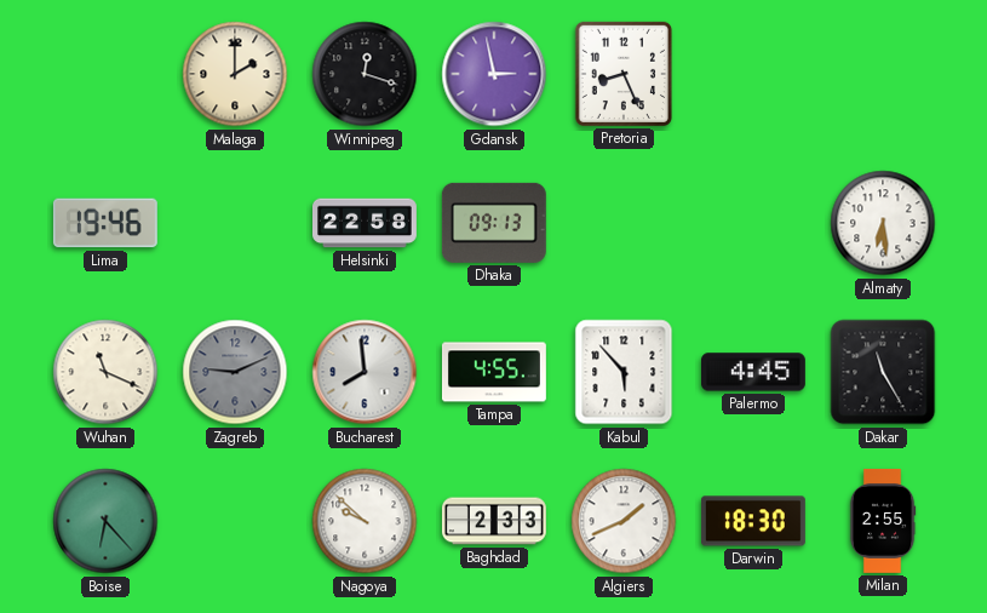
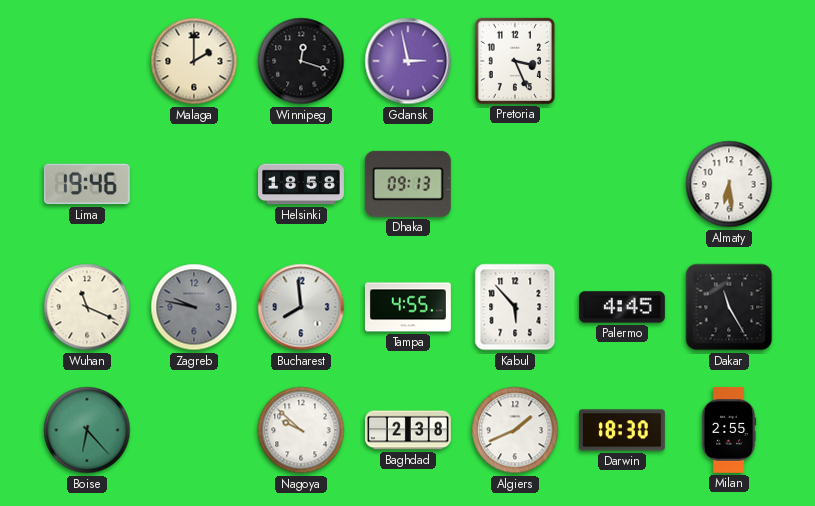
Pretoria: 8:26 -> 3:26
Helsinki: 22:58 -> 18:58
Zagreb: 9:11 -> 9:47
Baghdad: 2:33 -> 2:38
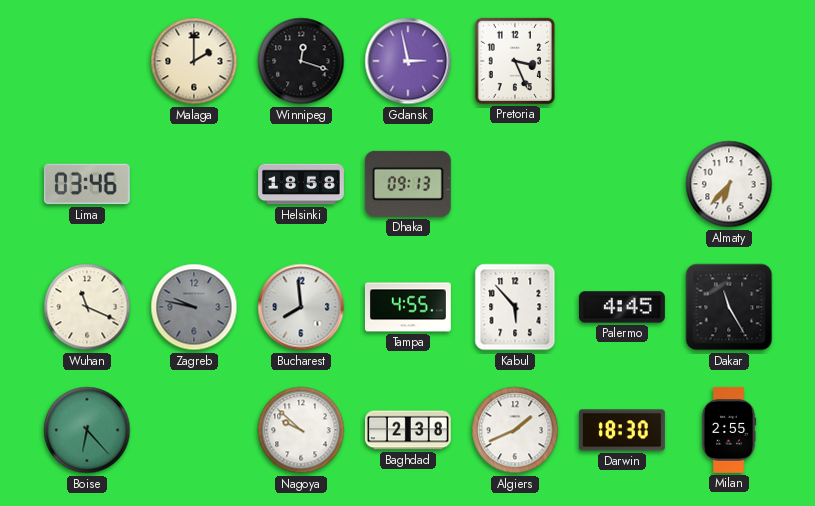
Lima: 19:46 -> 03:46
Almaty: 6:29 -> 6:37
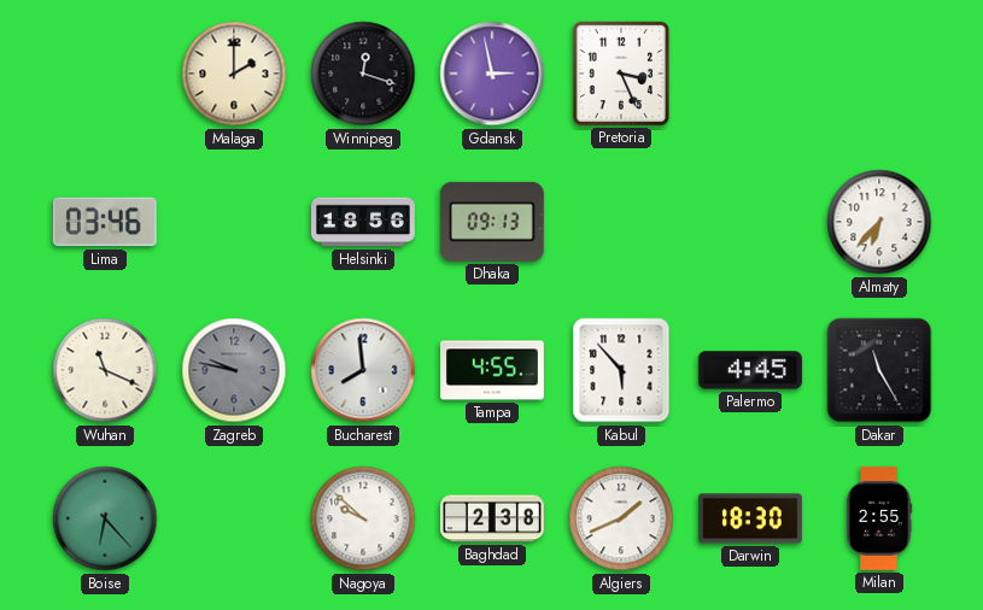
Helsinki: 18:58 -> 18:56
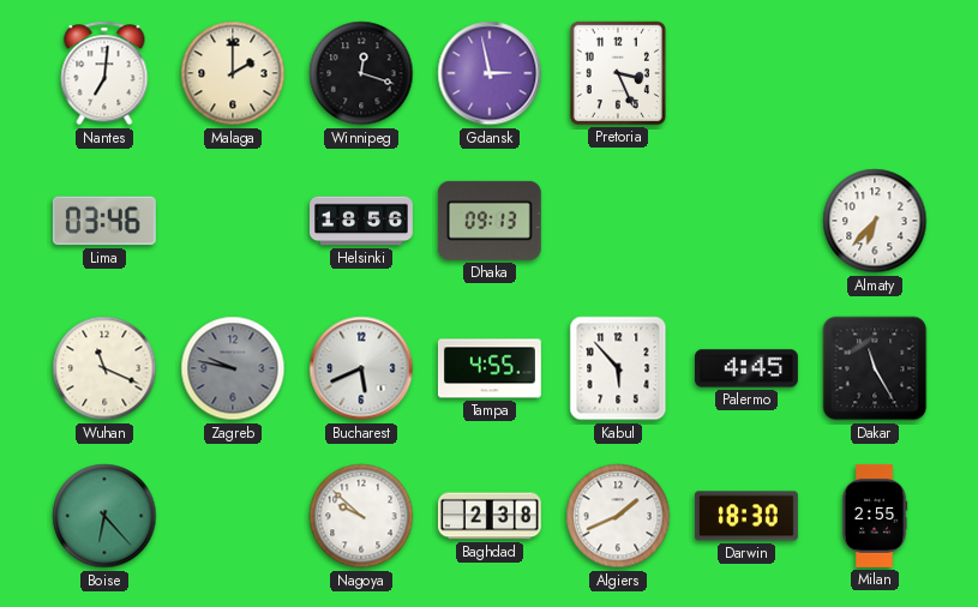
Nantes: none -> 7:01
Bucharest: 7:59 -> 5:41
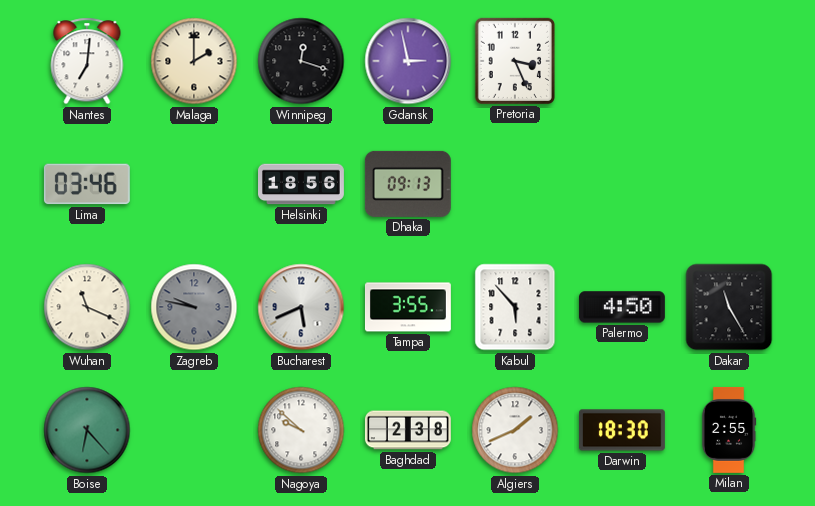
Almaty: 6:37 -> none
Tampa: 4:55 -> 3:55
Palermo: 4:45 -> 4:50
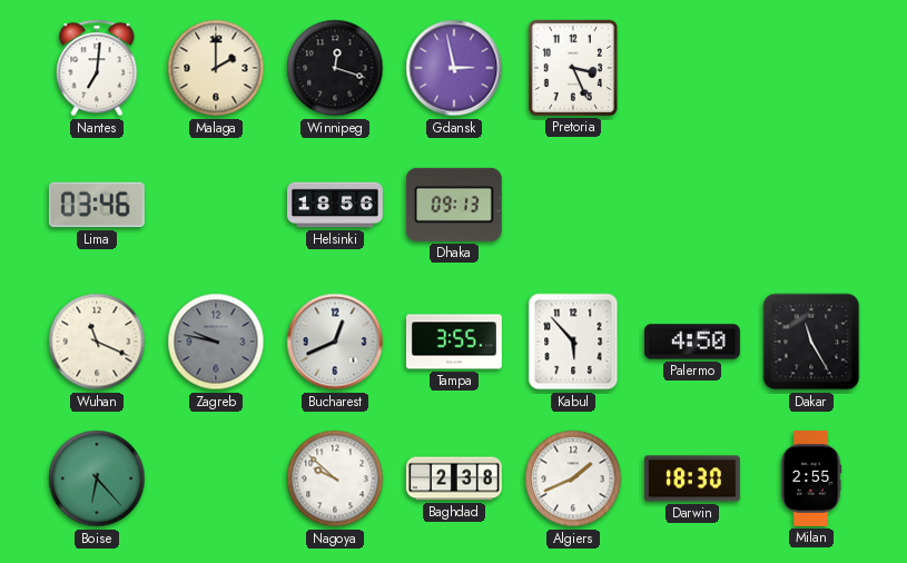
Bucharest: 5:41 -> 12:41
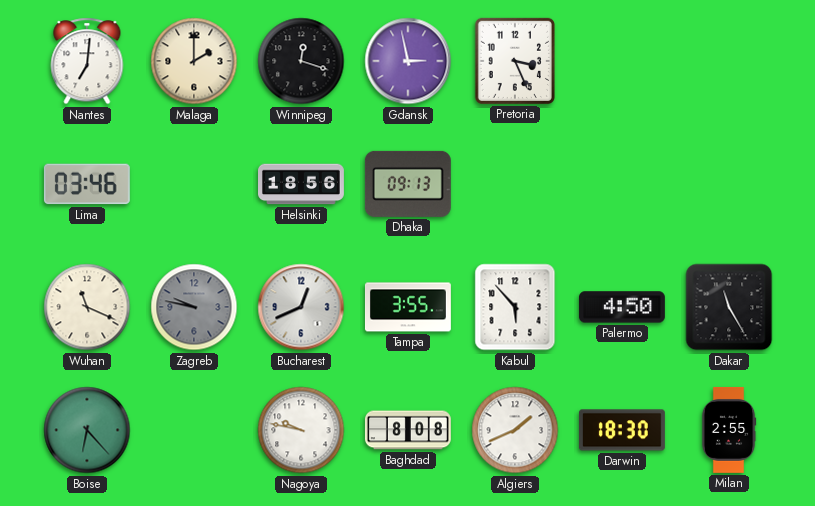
Nagoya: 9:52 -> 9:47
Baghdad: 2:38 -> 8:08
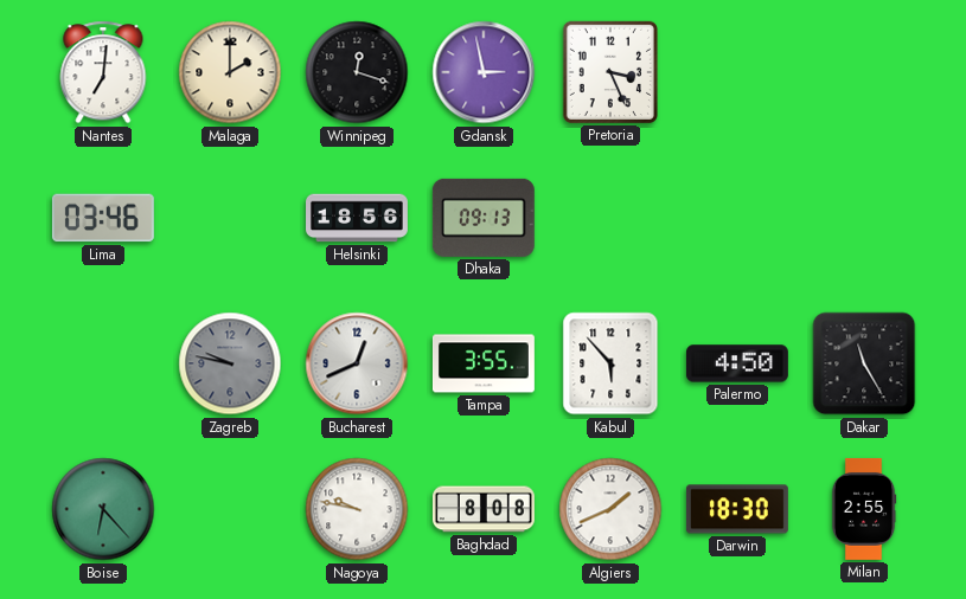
Wuhan: 11:19 -> none
